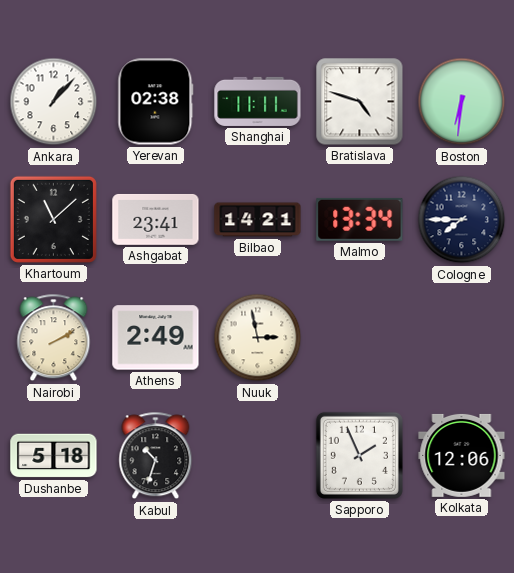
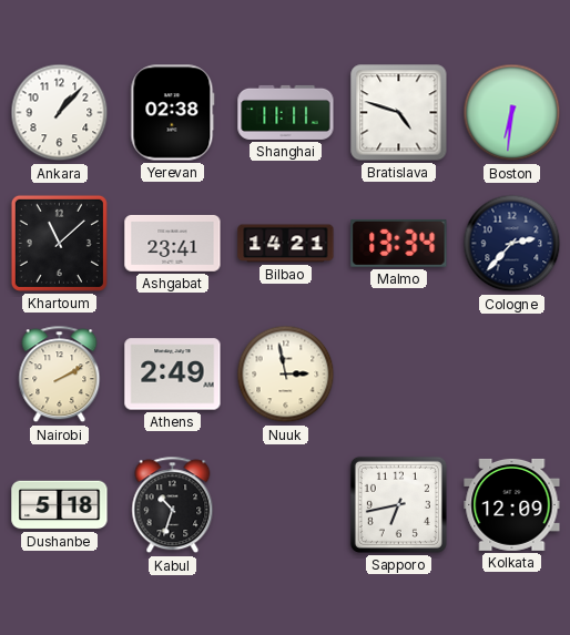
Cologne: 7:45 -> 2:37
Sapporo: 1:56 -> 6:43
Kolkata: 12:06 -> 12:09
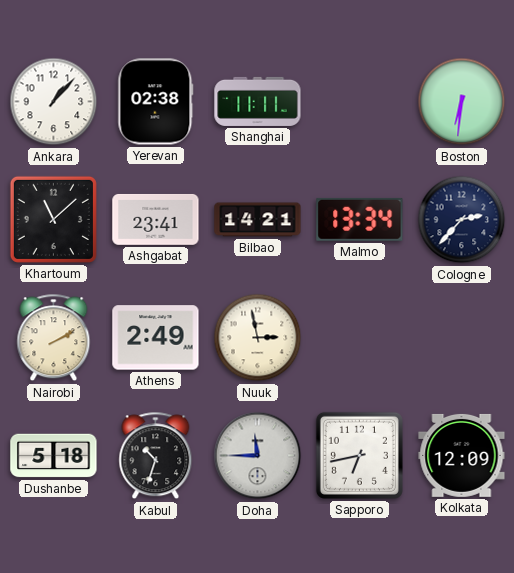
Bratislava: 4:48 -> none
Doha: none -> 11:45
